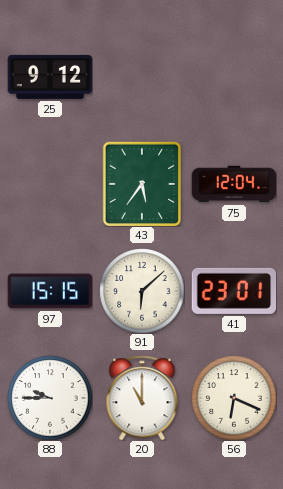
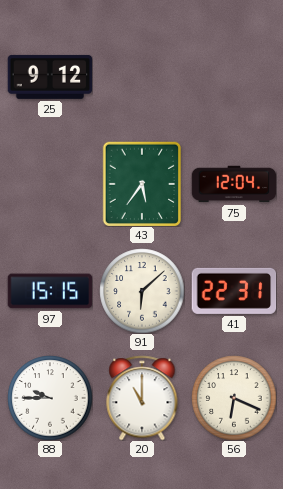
41: 23:01 -> 22:31
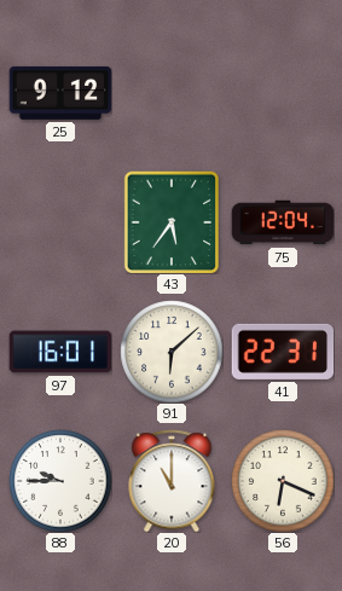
97: 15:15 -> 16:01
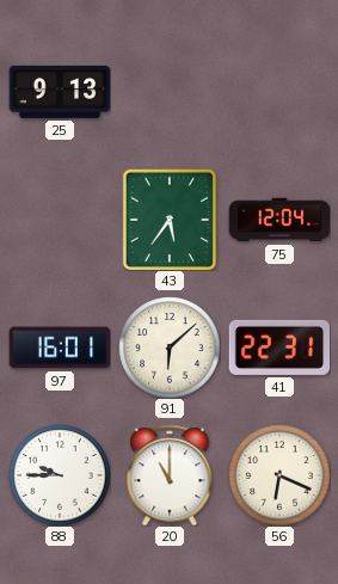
25: 9:12 -> 9:13
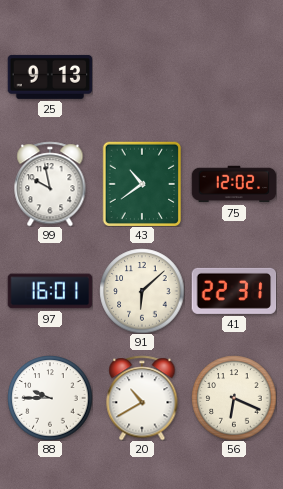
99: none -> 9:58
43: 5:36 -> 10:39
75: 12:04 -> 12:02
20: 11:00 -> 10:40
